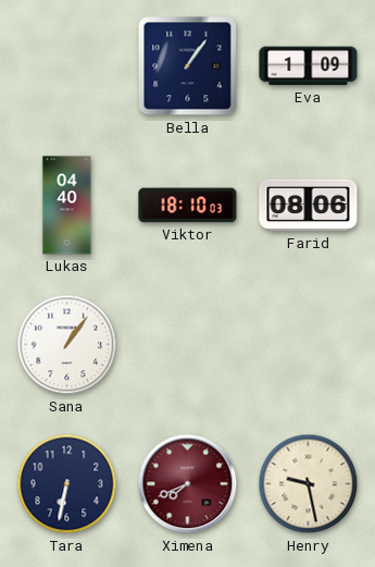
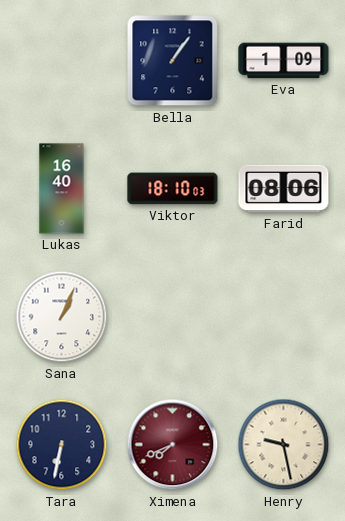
Lukas: 04:40 -> 16:40
Sana: 1:06 -> 1:04
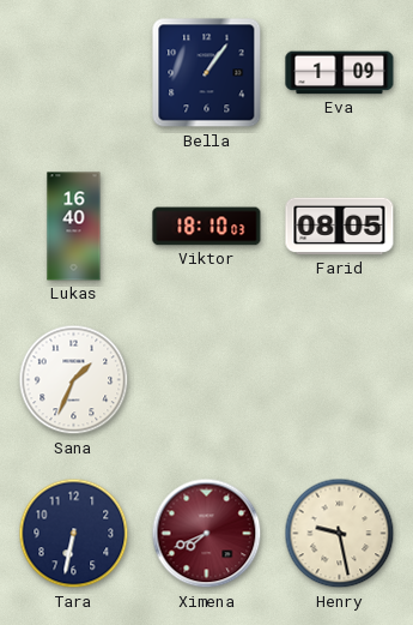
Farid: 08:06 -> 08:05
Sana: 1:04 -> 1:34
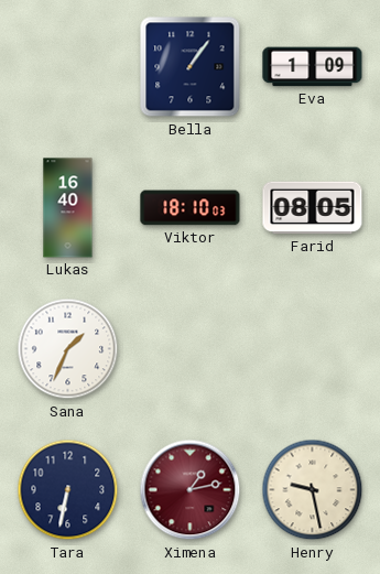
Ximena: 7:41 -> 1:13
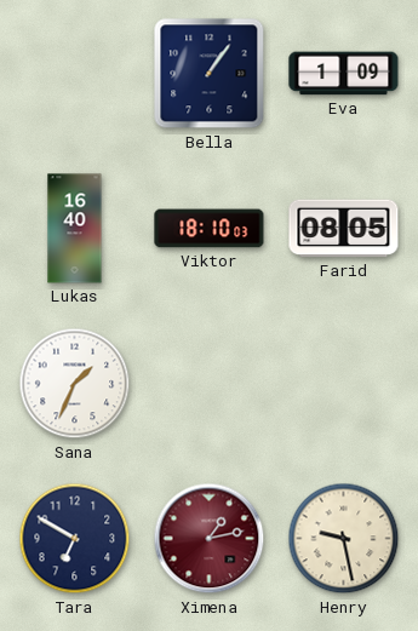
Tara: 6:32 -> 6:50
